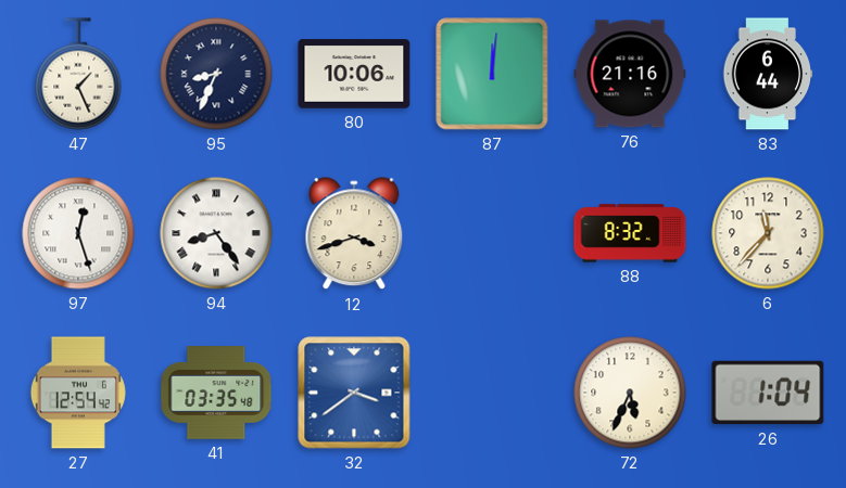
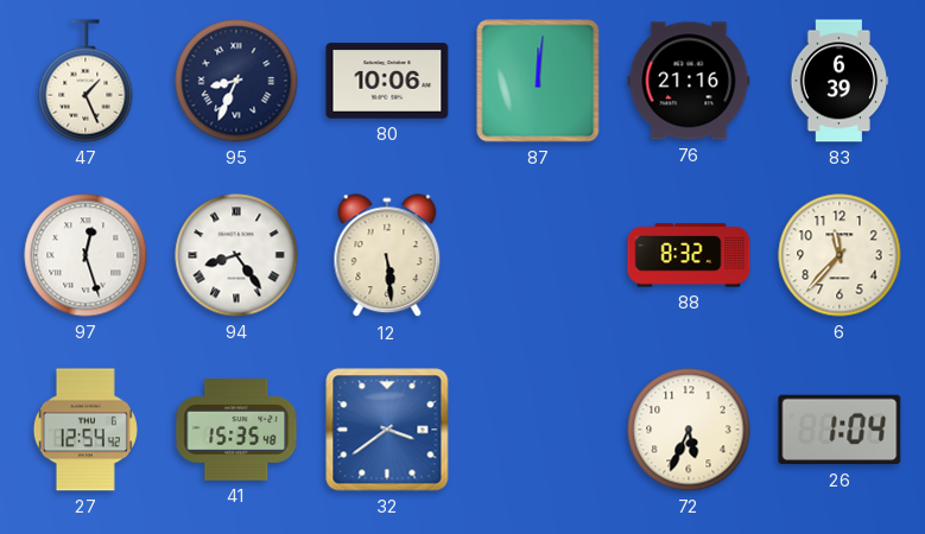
83: 6:44 -> 6:39
12: 3:42 -> 5:29
41: 03:35 -> 15:35
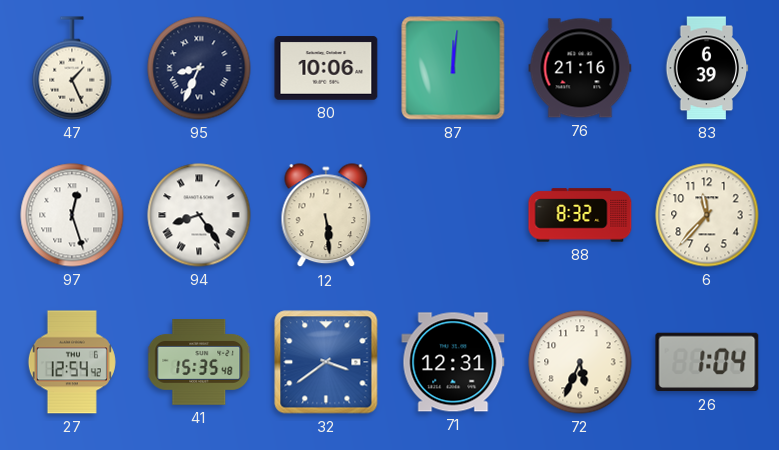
71: none -> 12:31
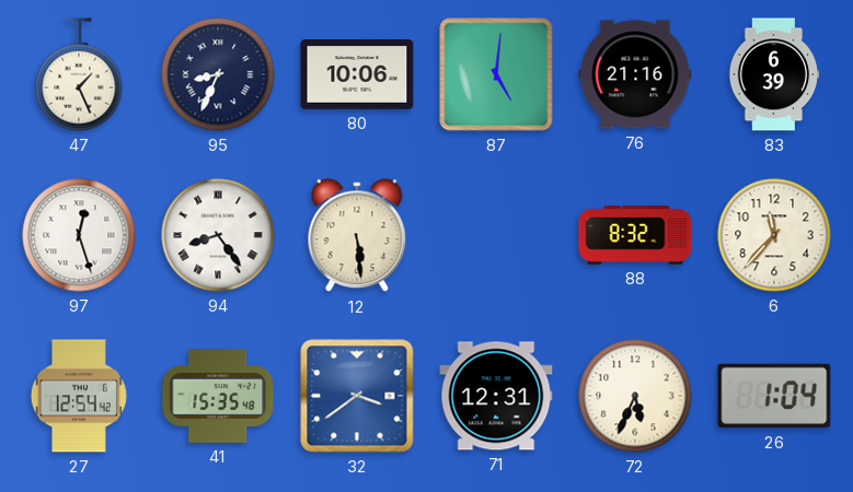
87: 12:01 -> 5:01
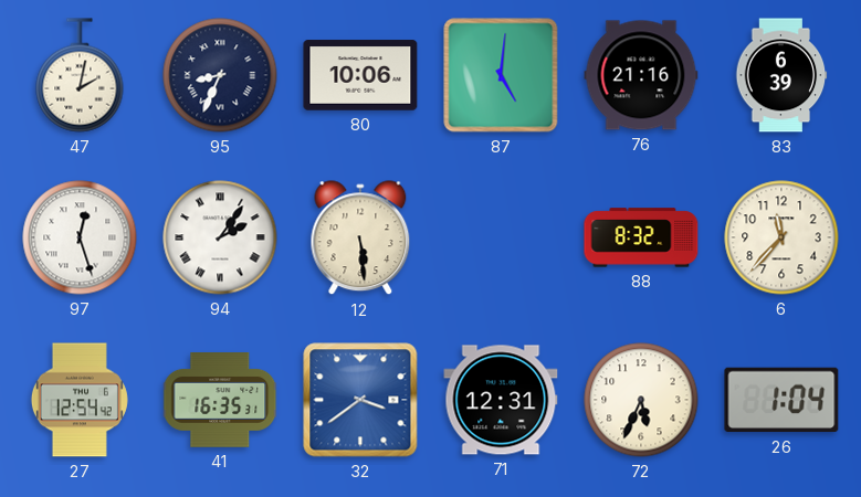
47: 1:26 -> 2:02
94: 8:24 -> 2:06
41: 15:35 -> 16:35
